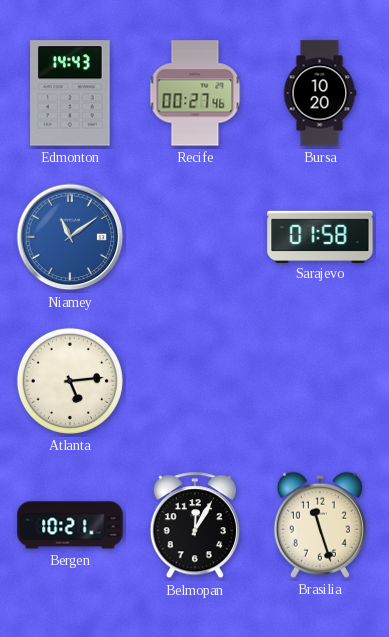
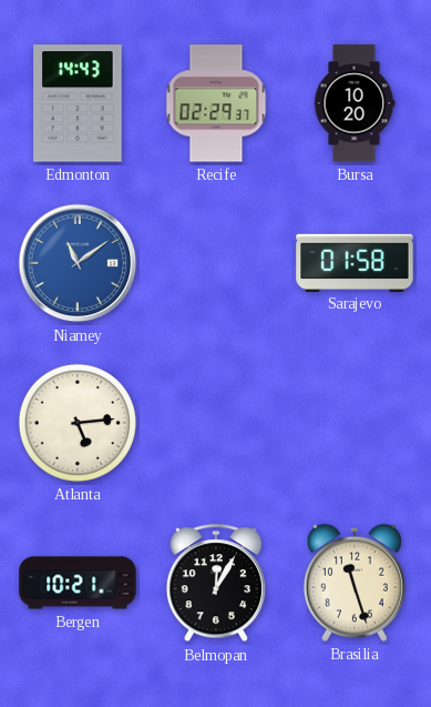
Recife: 00:27 -> 02:29
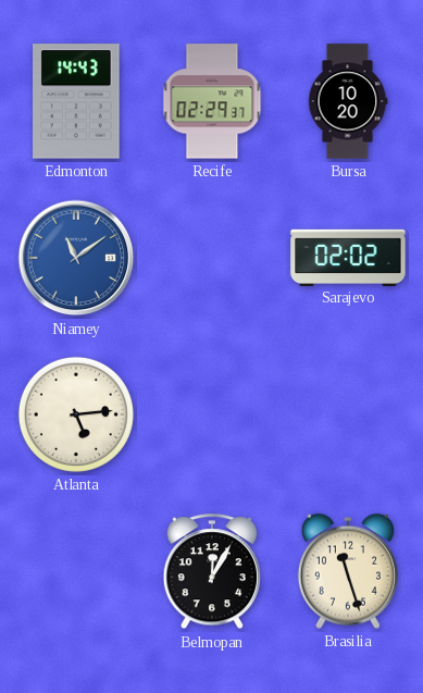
Sarajevo: 01:58 -> 02:02
Bergen: 10:21 -> none
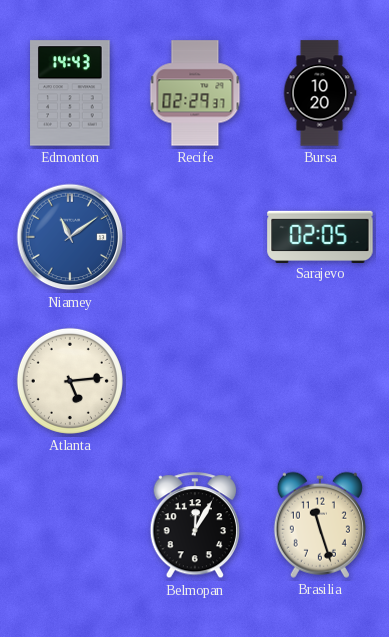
Sarajevo: 02:02 -> 02:05
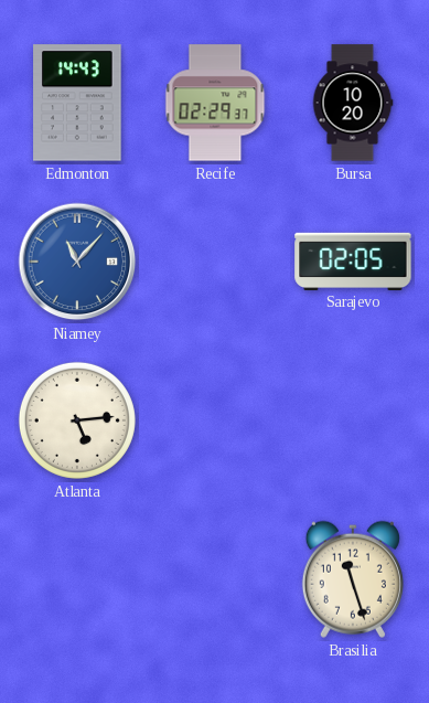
Niamey: 11:09 -> 11:07
Belmopan: 12:05 -> none
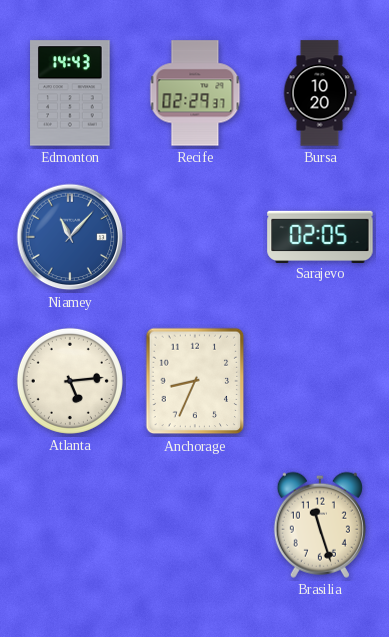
Anchorage: none -> 8:34
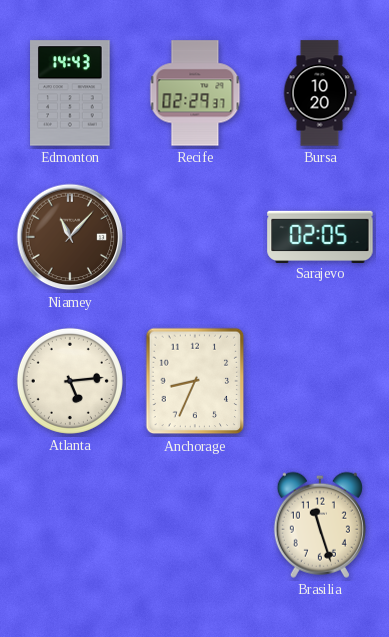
Niamey dial: blue -> brown
